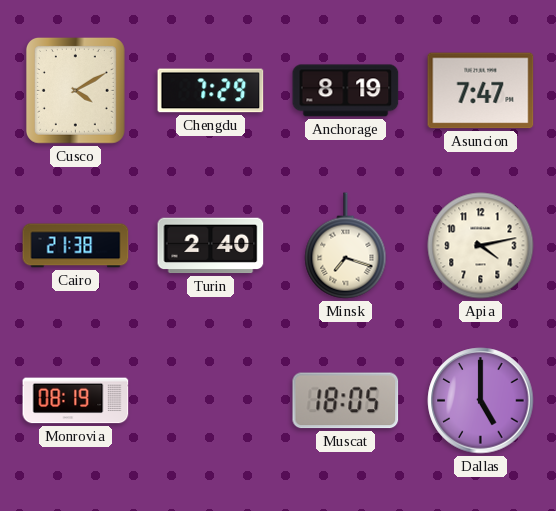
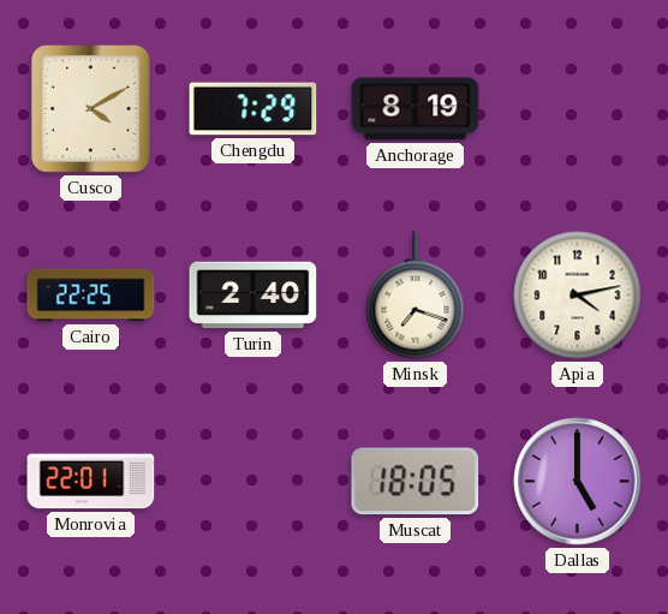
Asuncion: 7:47 -> none
Cairo: 21:38 -> 22:25
Monrovia: 08:19 -> 22:01
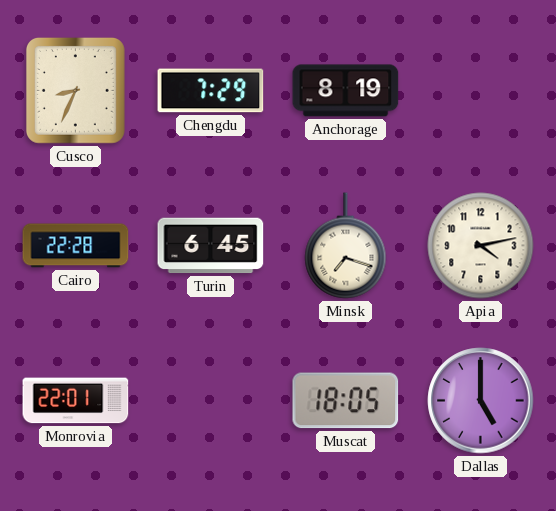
Cusco: 4:10 -> 8:34
Cairo: 22:25 -> 22:28
Turin: 2:40 -> 6:45
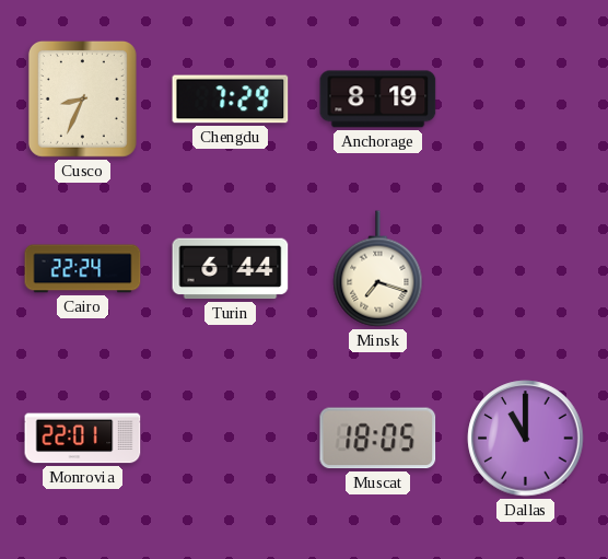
Cairo: 22:28 -> 22:24
Turin: 6:45 -> 6:44
Apia: 4:13 -> none
Dallas: 5:00 -> 11:00
